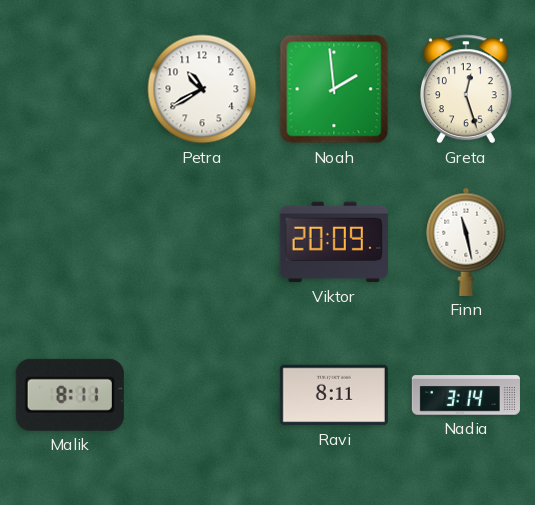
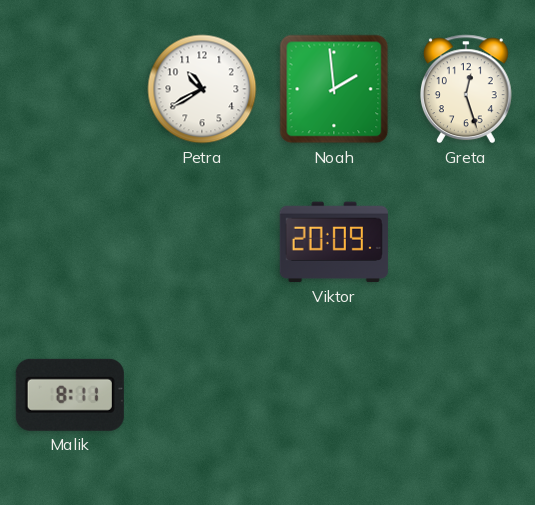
Finn: 11:28 -> none
Ravi: 8:11 -> none
Nadia: 3:14 -> none
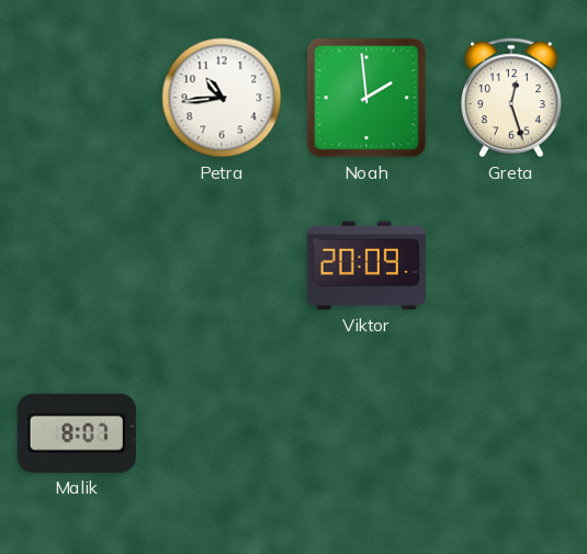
Petra: 10:40 -> 10:44
Malik: 8:11 -> 8:07
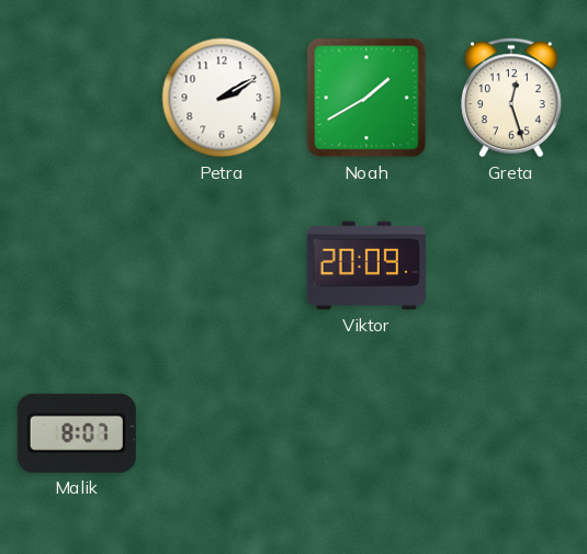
Petra: 10:44 -> 2:10
Noah: 1:59 -> 1:40
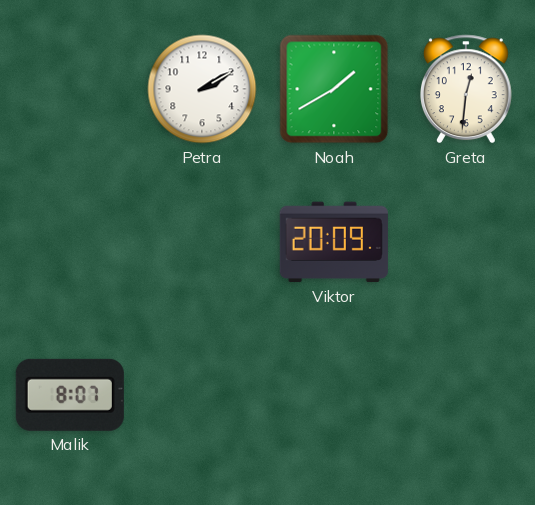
Greta: 12:27 -> 12:31
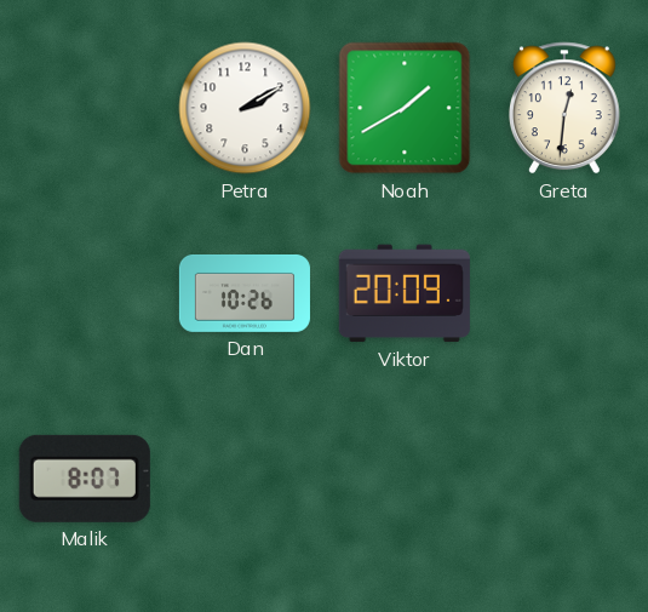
Dan: none -> 10:26
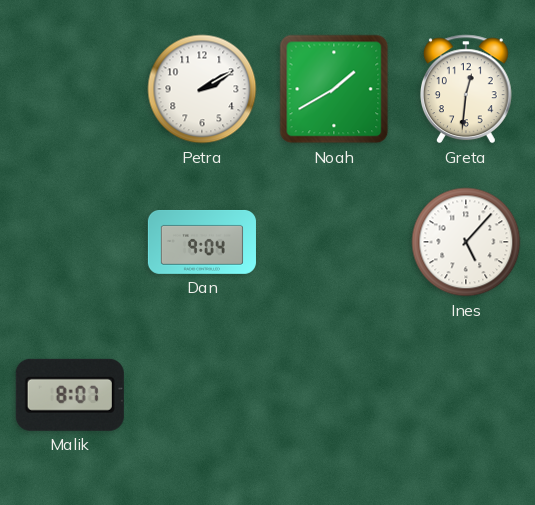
Dan: 10:26 -> 9:04
Viktor: 20:09 -> none
Ines: none -> 5:07
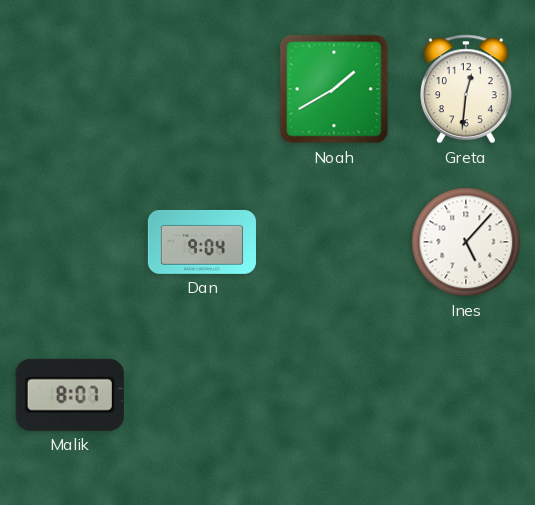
Petra: 2:10 -> none
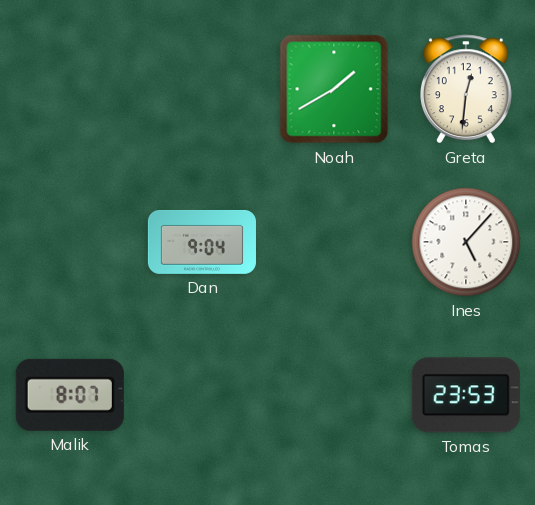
Tomas: none -> 23:53
